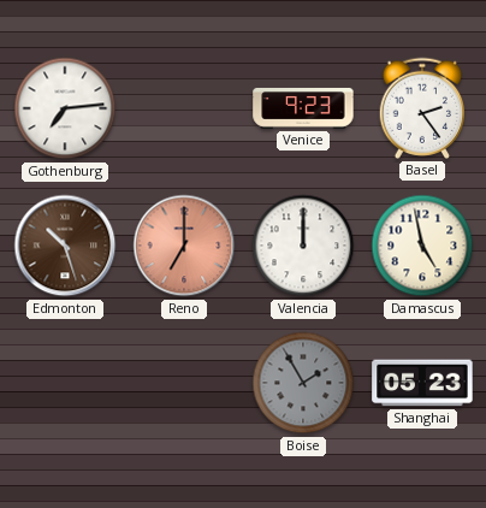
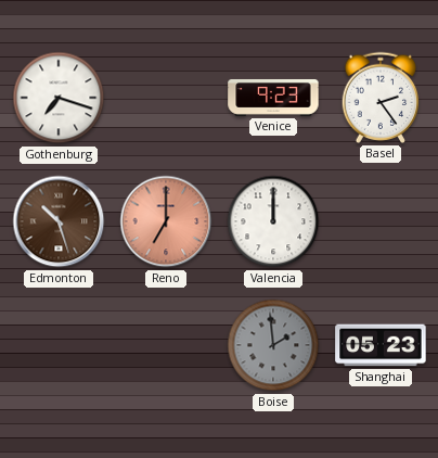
Gothenburg: 7:14 -> 7:18
Damascus: 4:58 -> none
Boise: 1:55 -> 1:59
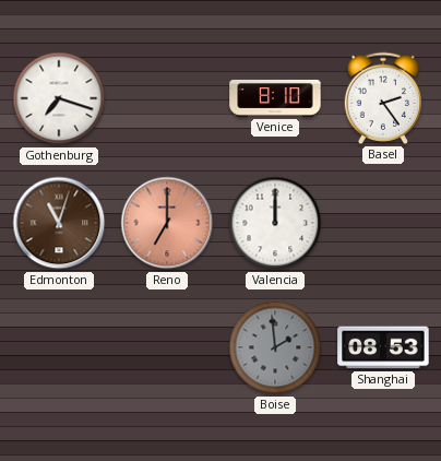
Venice: 9:23 -> 8:10
Edmonton: 10:27 -> 11:03
Shanghai: 05:23 -> 08:53
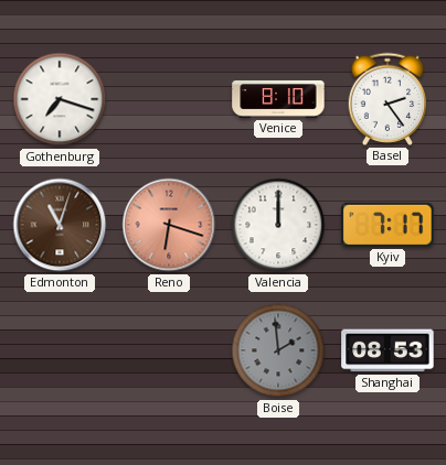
Reno: 7:00 -> 6:18
Kyiv: none -> 7:17
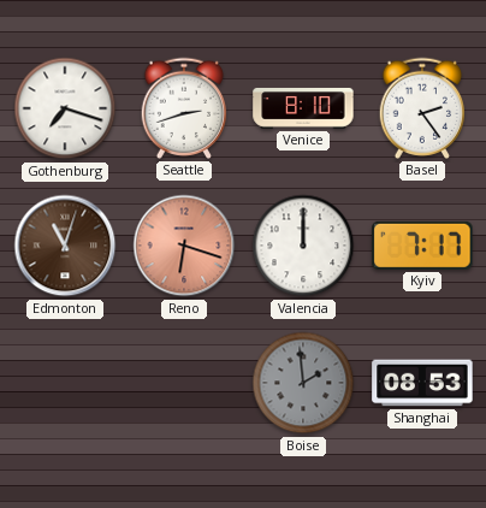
Seattle: none -> 2:42
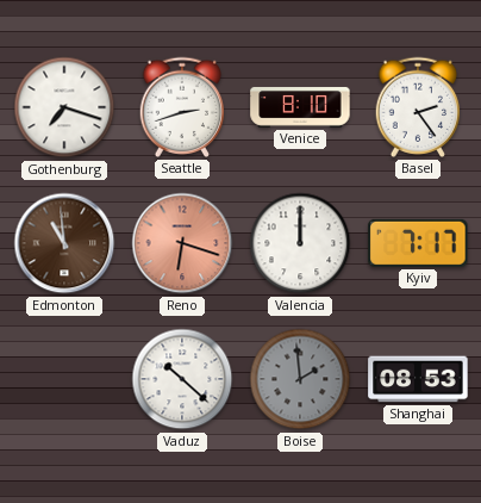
Edmonton: 11:03 -> 10:59
Vaduz: none -> 10:22
